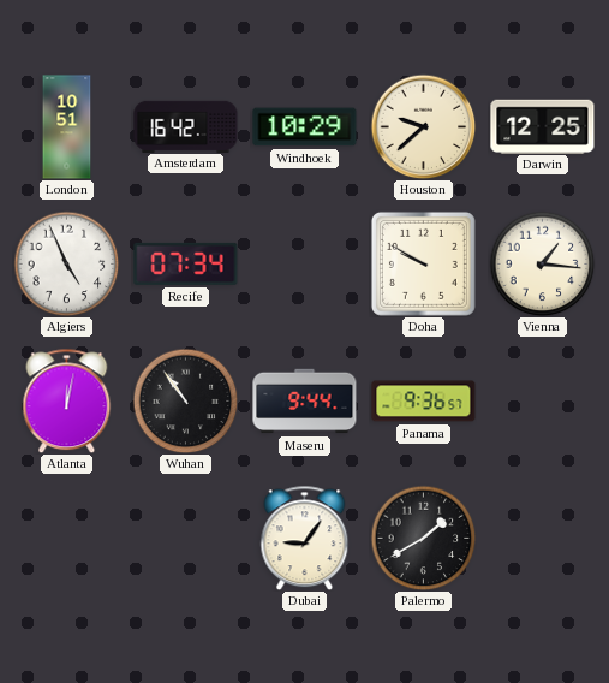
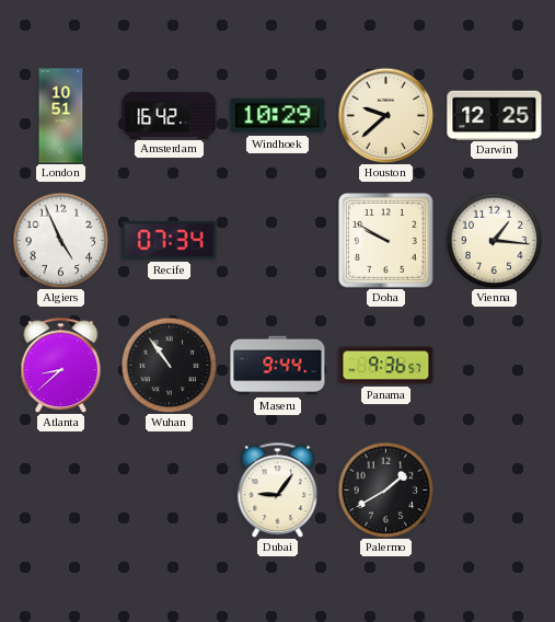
Atlanta: 12:02 -> 8:38
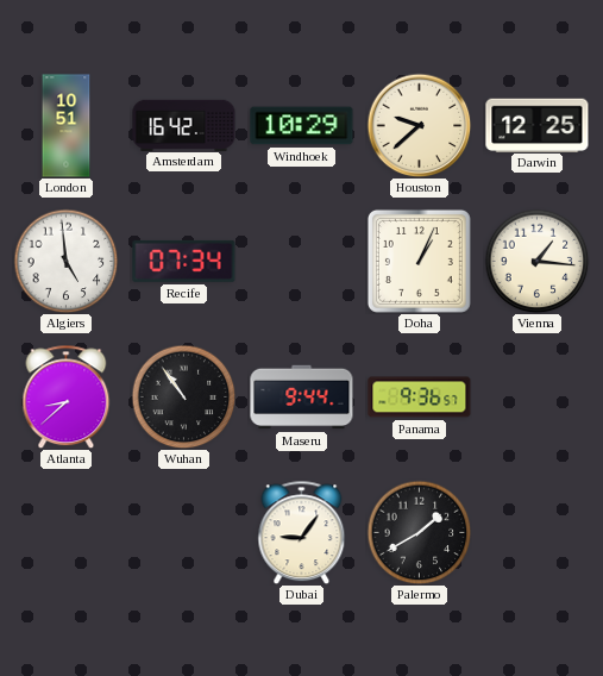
Algiers: 4:56 -> 4:59
Doha: 9:50 -> 1:04
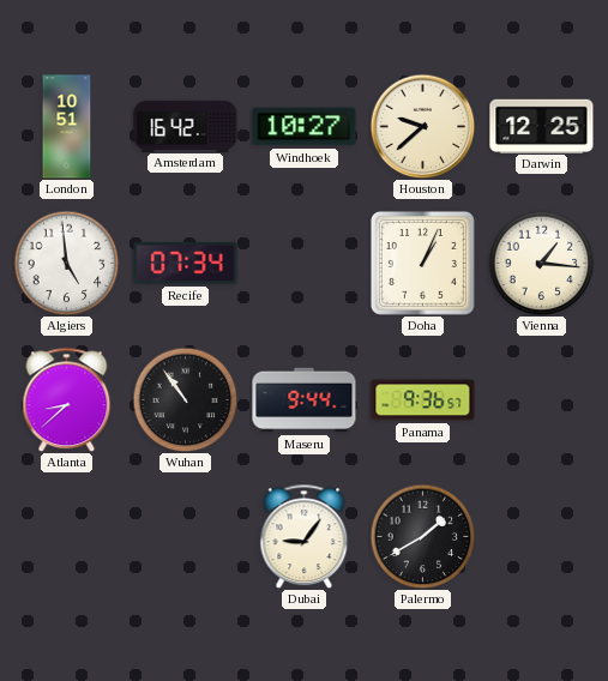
Windhoek: 10:29 -> 10:27
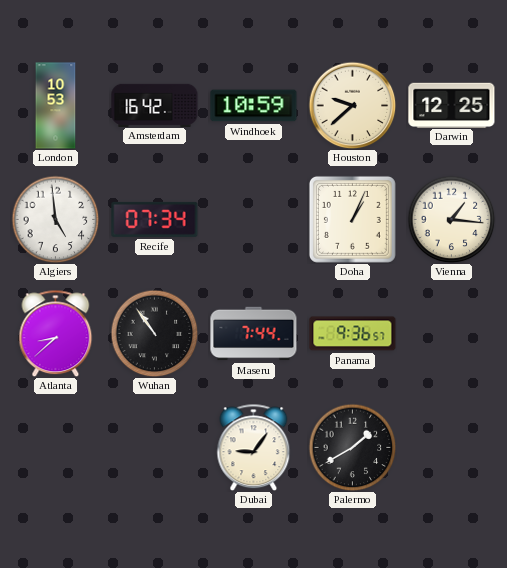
London: 10:51 -> 10:53
Windhoek: 10:27 -> 10:59
Maseru: 9:44 -> 7:44
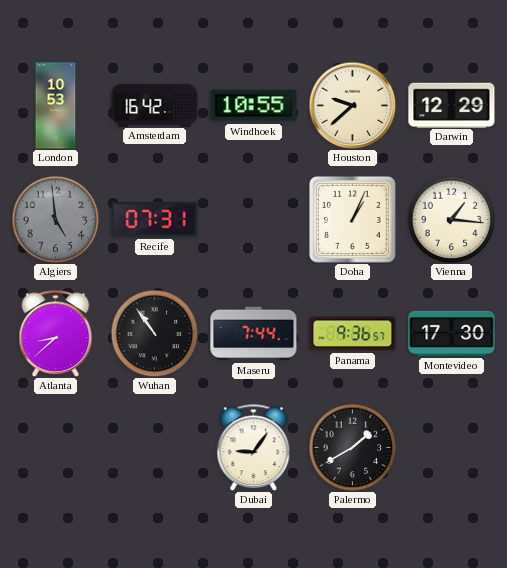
Windhoek: 10:59 -> 10:55
Darwin: 12:25 -> 12:29
Algiers dial: white -> grey
Recife: 07:34 -> 07:31
Montevideo: none -> 17:30
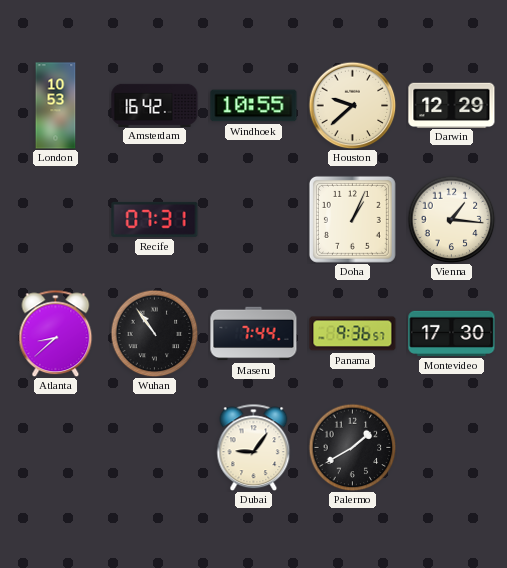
Algiers: 4:59 -> none
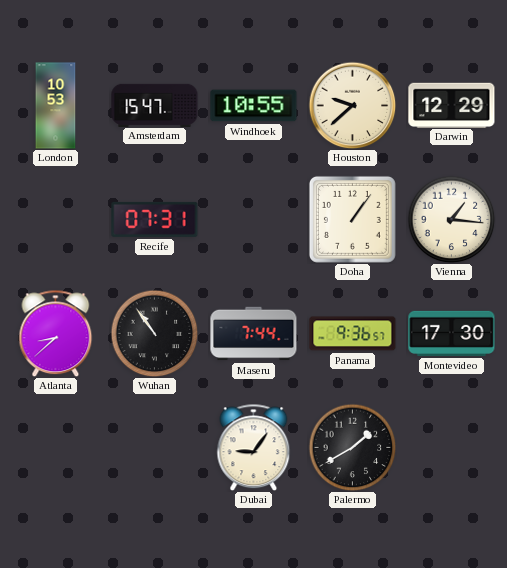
Amsterdam: 16:42 -> 15:47
Doha: 1:04 -> 1:06
